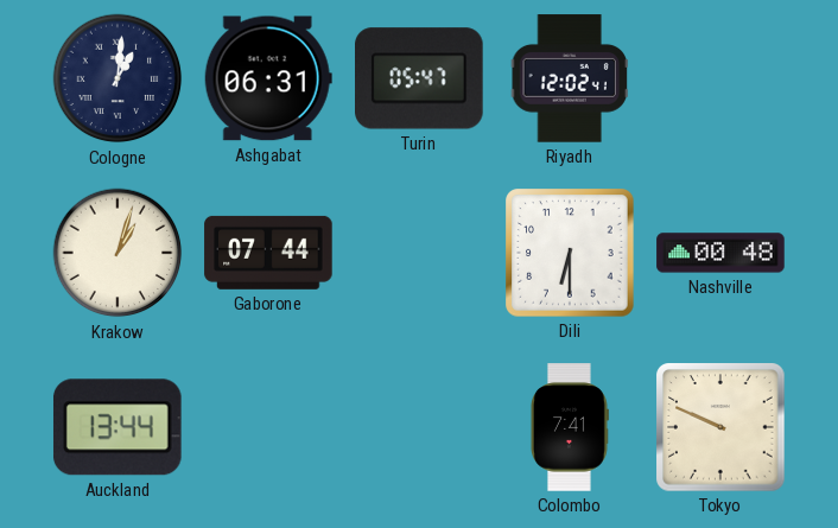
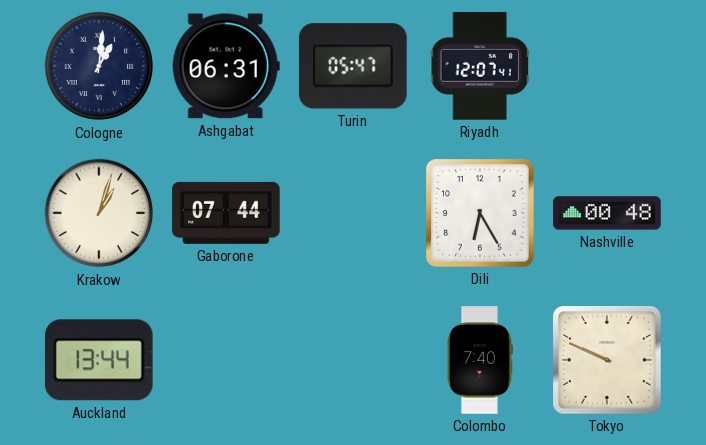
Riyadh: 12:02 -> 12:07
Dili: 6:30 -> 6:25
Colombo: 7:41 -> 7:40
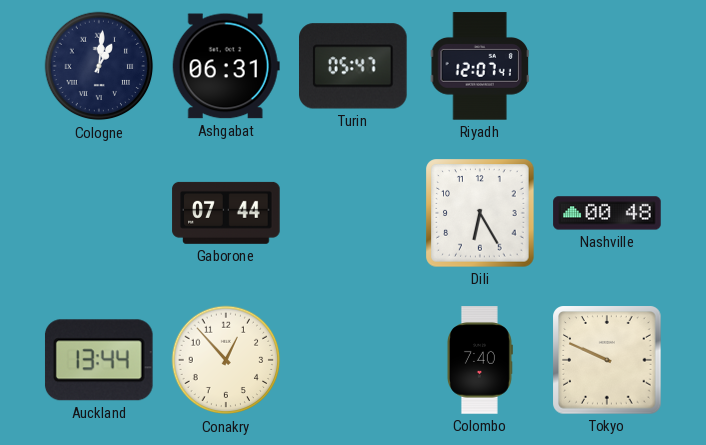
Krakow: 1:03 -> none
Conakry: none -> 12:53
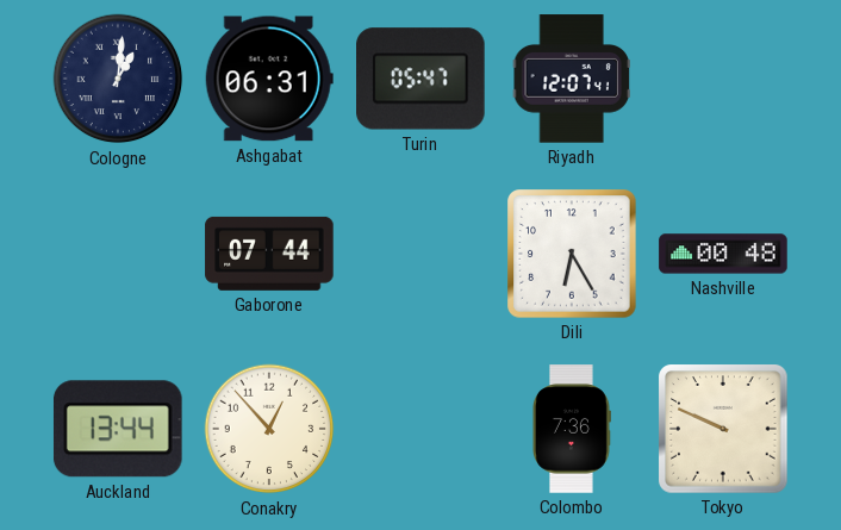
Colombo: 7:40 -> 7:36
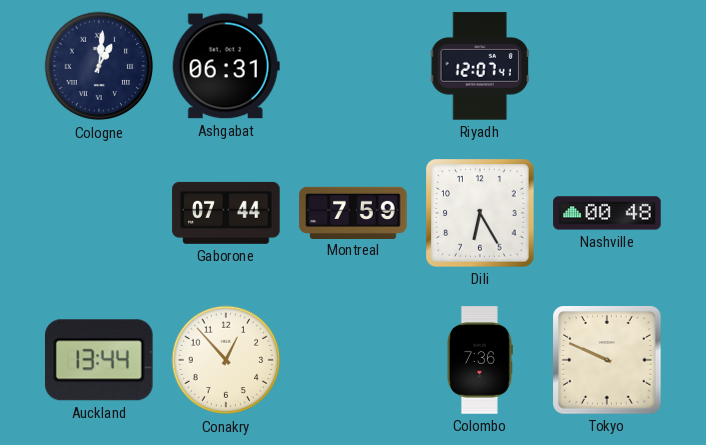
Turin: 05:47 -> none
Montreal: none -> 7:59
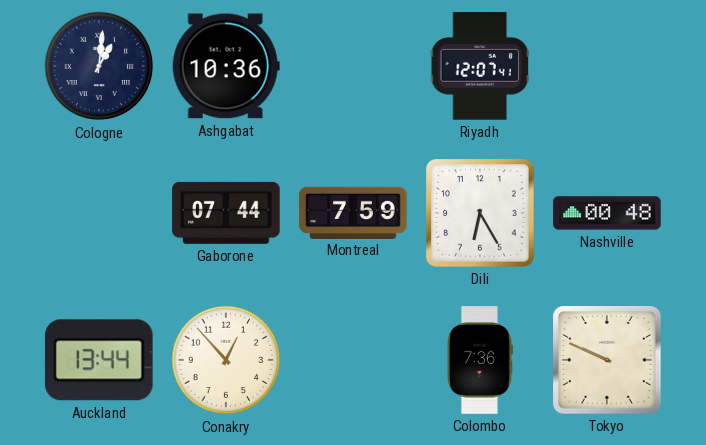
Ashgabat: 06:31 -> 10:36
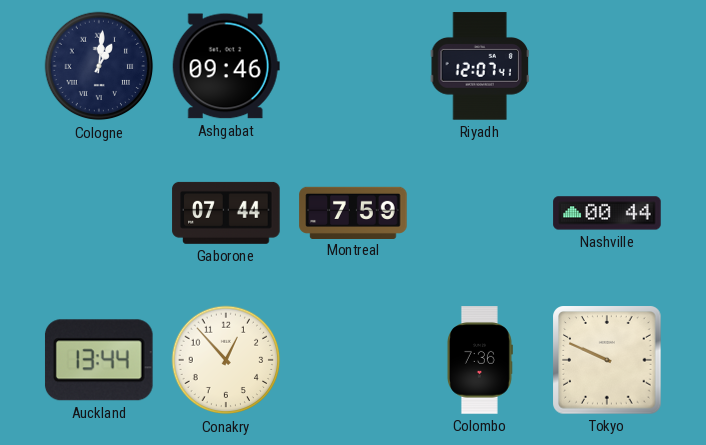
Ashgabat: 10:36 -> 09:46
Dili: 6:25 -> none
Nashville: 00:48 -> 00:44
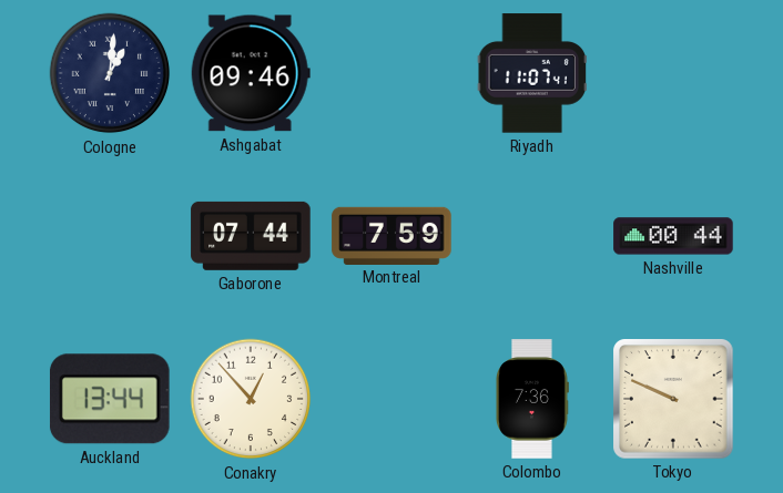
Riyadh: 12:07 -> 11:07
